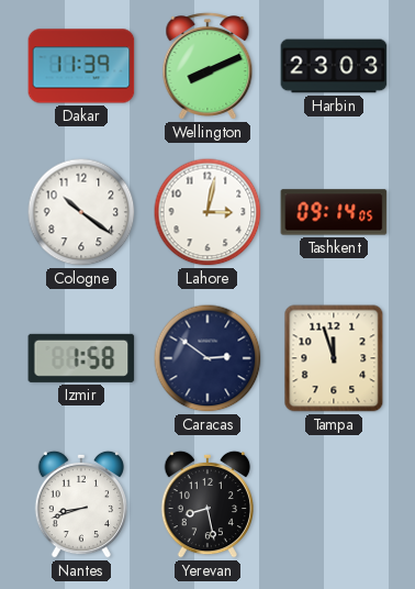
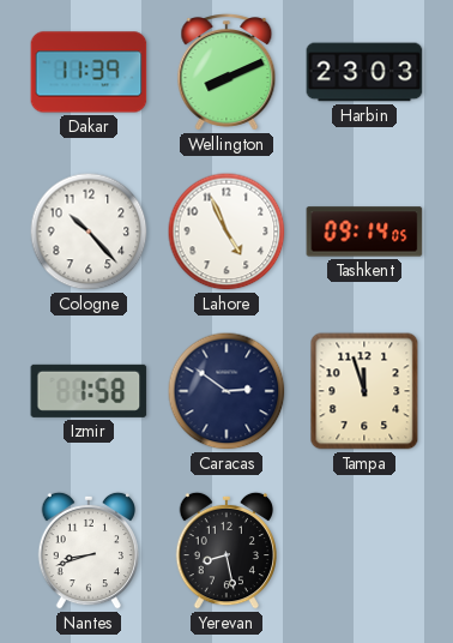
Cologne: 10:21 -> 10:23
Lahore: 3:02 -> 4:56
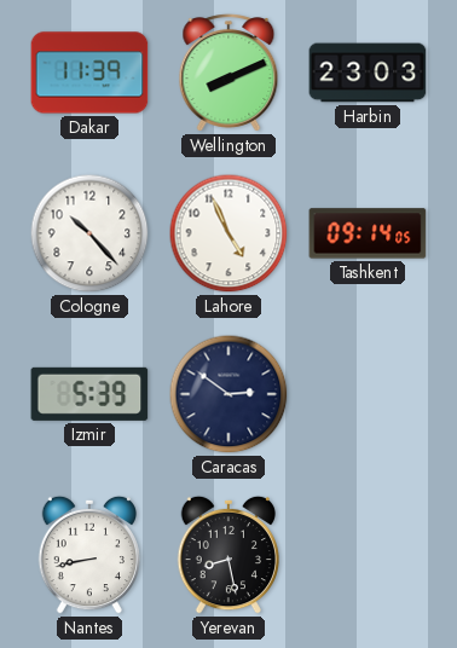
Izmir: 1:58 -> 5:39
Tampa: 11:57 -> none
Nantes: 8:42 -> 8:43
